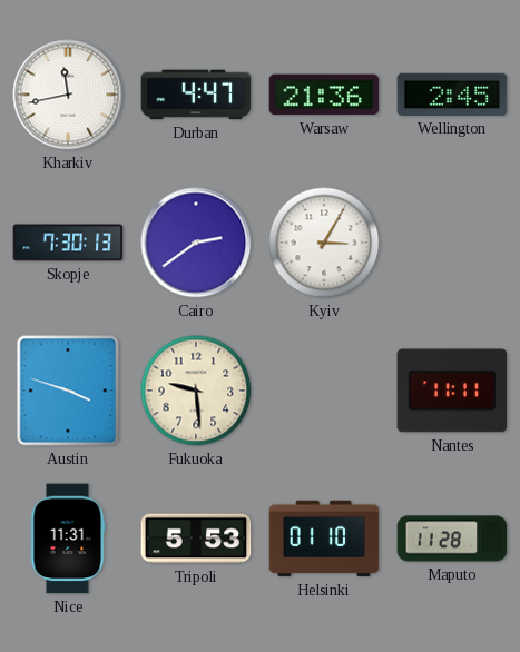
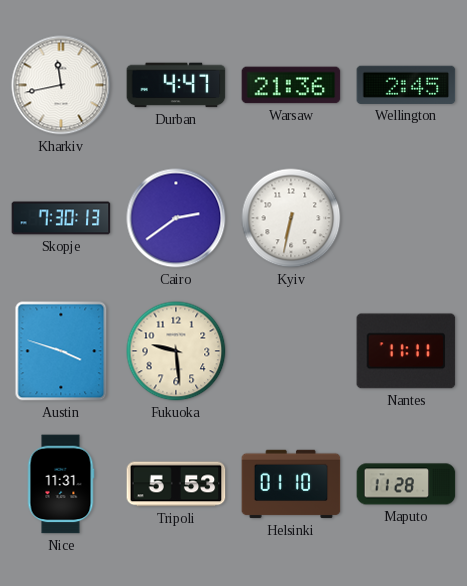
Kyiv: 3:05 -> 6:32
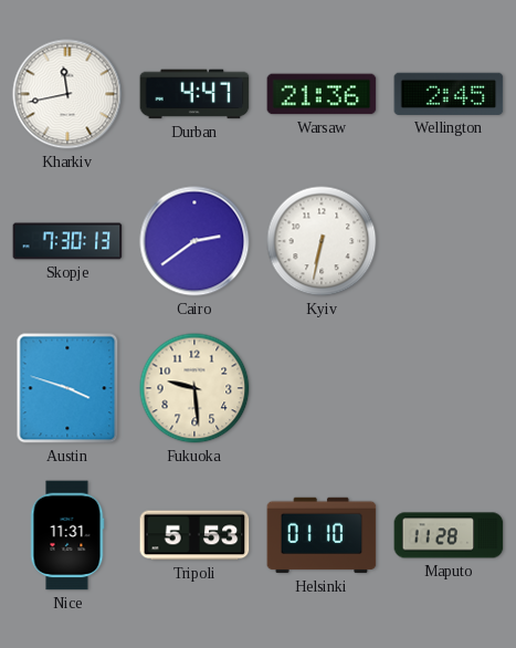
Nantes: 11:11 -> none
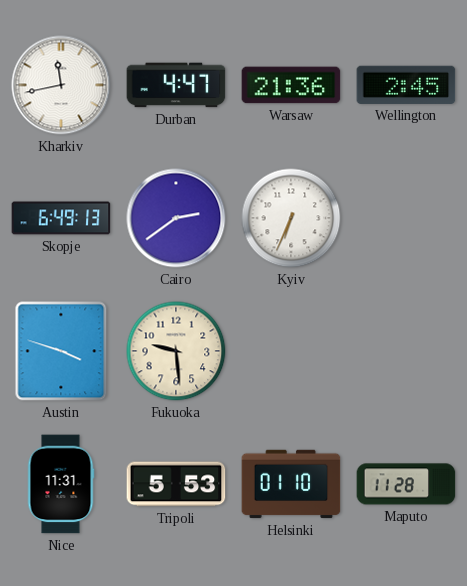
Skopje: 7:30 -> 6:49
Kyiv: 6:32 -> 6:34
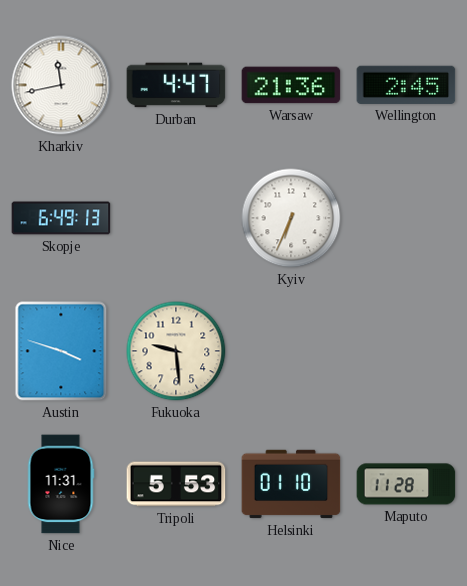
Cairo: 2:39 -> none
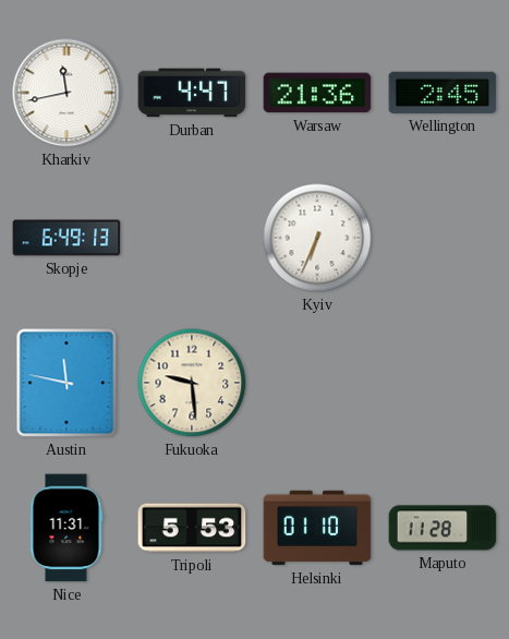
Austin: 3:48 -> 11:47
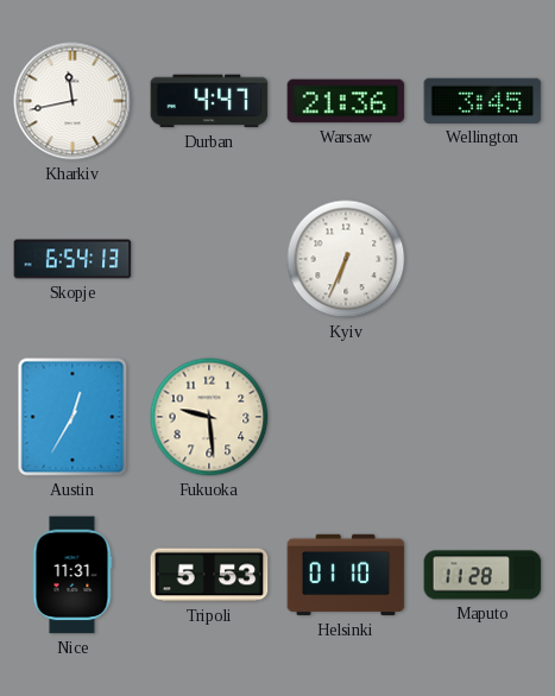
Wellington: 2:45 -> 3:45
Skopje: 6:49 -> 6:54
Austin: 11:47 -> 12:35
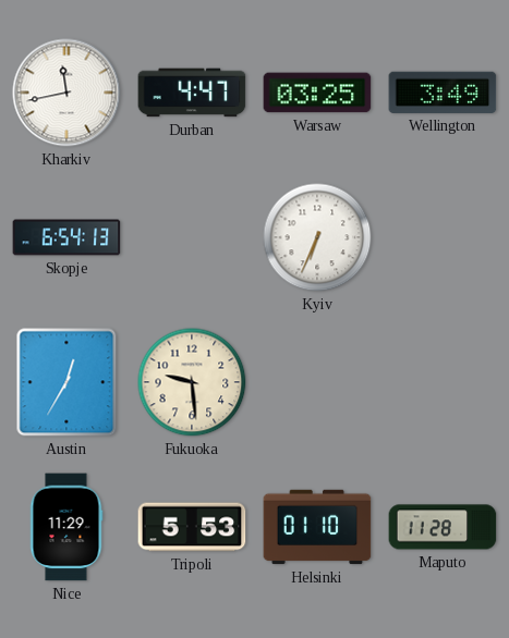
Warsaw: 21:36 -> 03:25
Wellington: 3:45 -> 3:49
Nice: 11:31 -> 11:29
